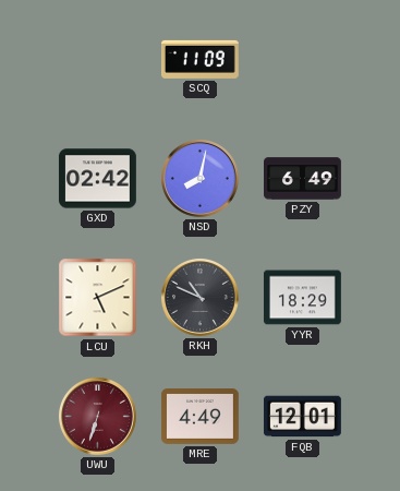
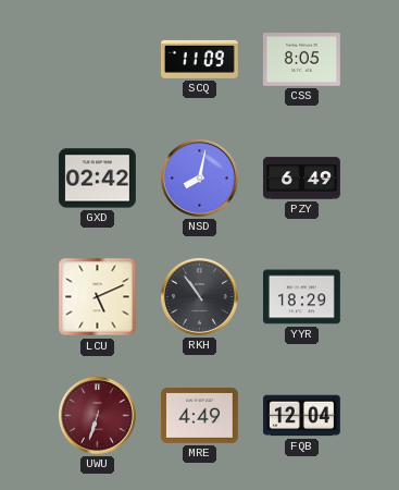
CSS: none -> 8:05
RKH: 10:49 -> 10:54
FQB: 12:01 -> 12:04
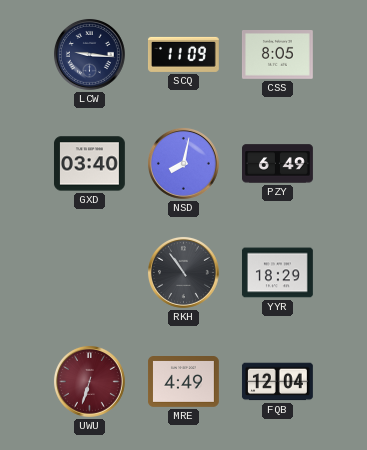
LCW: none -> 9:16
GXD: 02:42 -> 03:40
LCU: 5:11 -> none
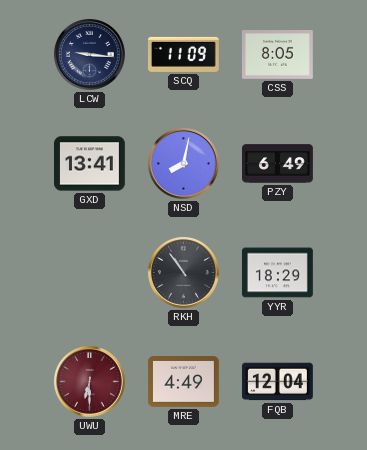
GXD: 03:40 -> 13:41
UWU: 6:33 -> 6:30
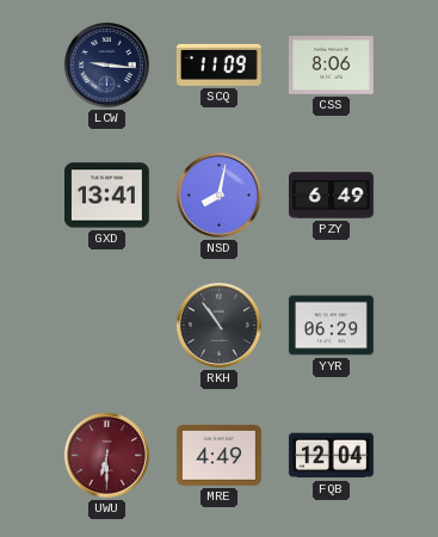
CSS: 8:05 -> 8:06
YYR: 18:29 -> 06:29
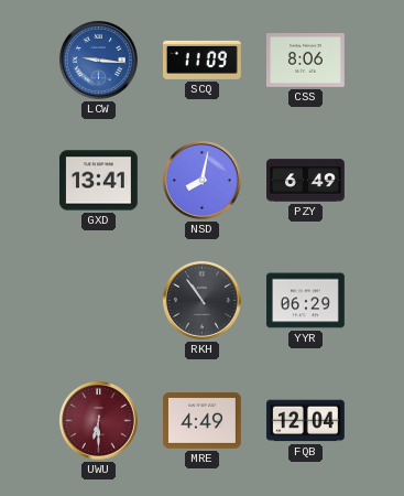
LCW dial: navy -> blue
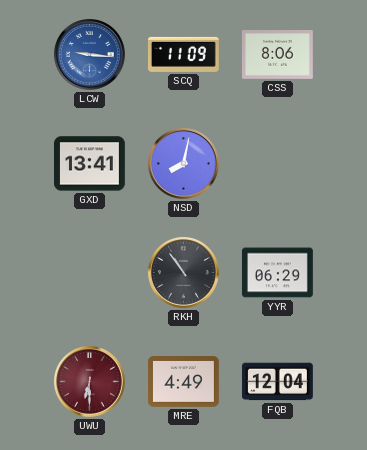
PZY: 6:49 -> none
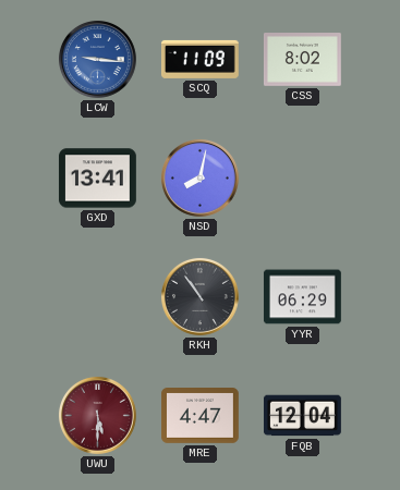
CSS: 8:06 -> 8:02
UWU: 6:30 -> 5:30
MRE: 4:49 -> 4:47
